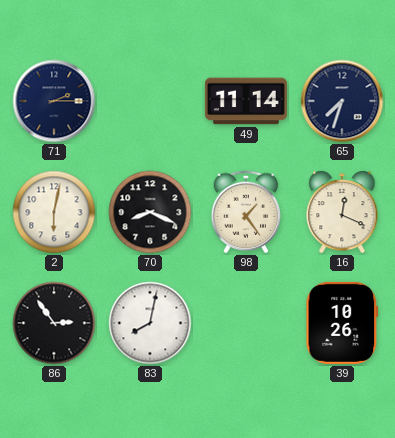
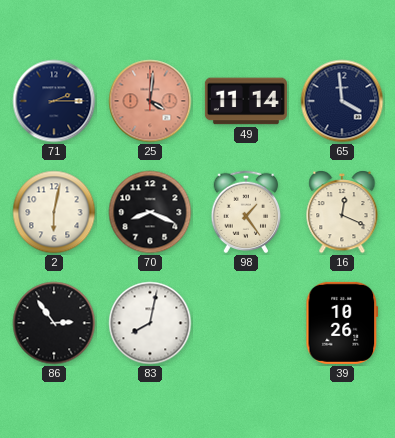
25: none -> 4:01
65: 7:33 -> 3:59
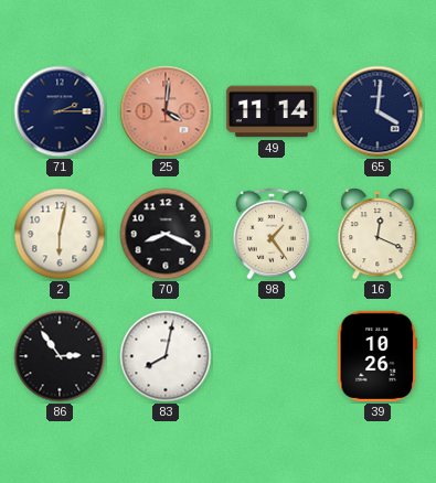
65: 3:59 -> 4:01
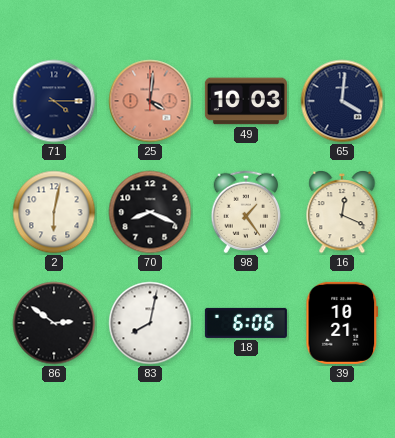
71: 2:15 -> 4:15
49: 11:14 -> 10:03
86: 2:54 -> 2:51
18: none -> 6:06
39: 10:26 -> 10:21
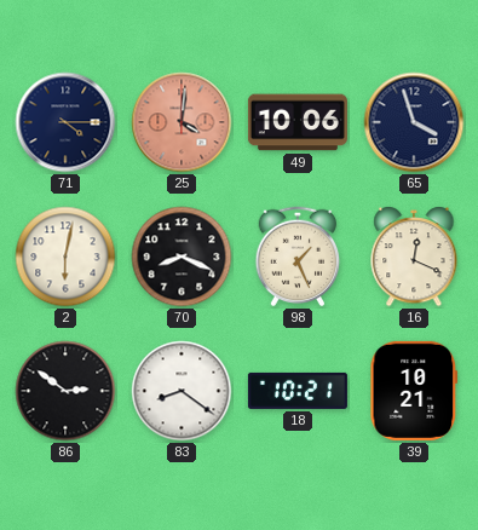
49: 10:03 -> 10:06
65: 4:01 -> 3:57
98: 1:24 -> 1:26
83: 8:02 -> 8:21
18: 6:06 -> 10:21
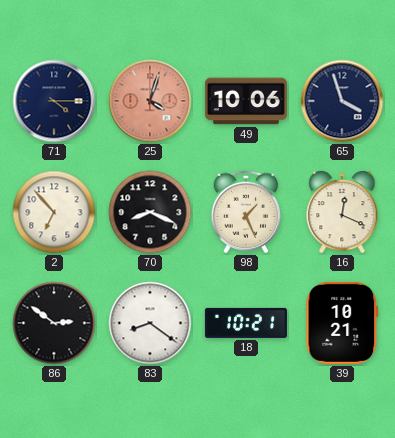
25: 4:01 -> 4:03
2: 6:02 -> 6:53
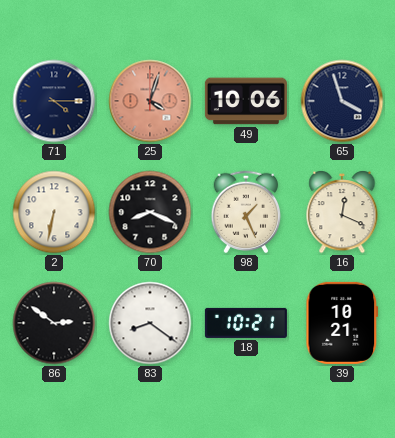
2: 6:53 -> 6:32
